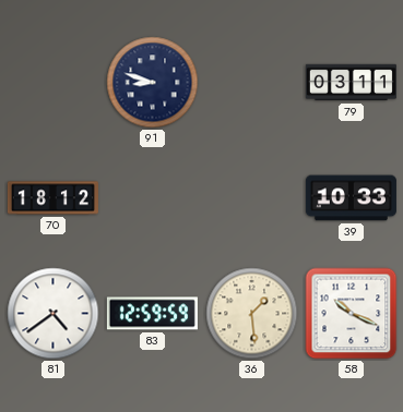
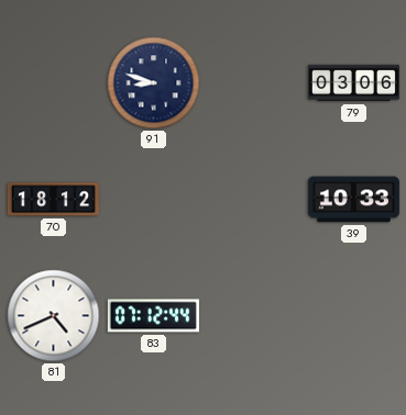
79: 03:11 -> 03:06
81: 4:39 -> 4:41
83: 12:59 -> 07:12
36: 1:29 -> none
58: 10:19 -> none
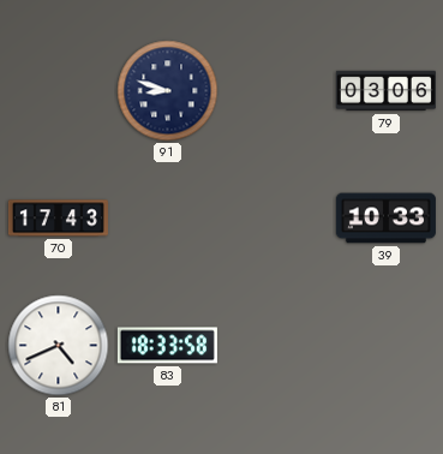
70: 18:12 -> 17:43
83: 07:12 -> 18:33
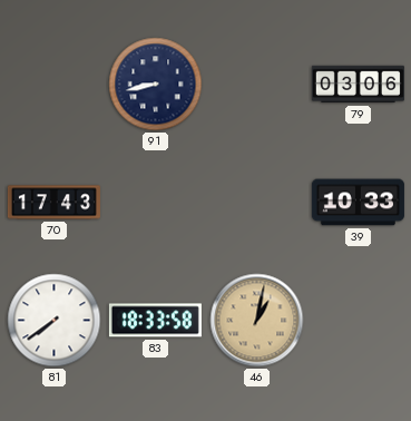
91: 8:48 -> 8:43
81: 4:41 -> 7:39
46: none -> 1:02
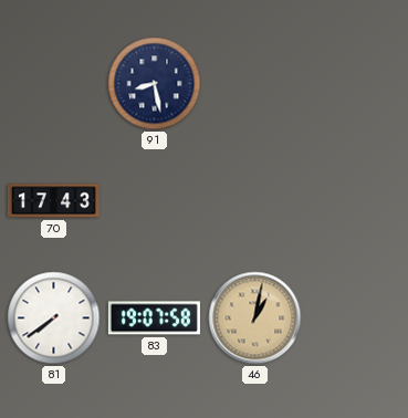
91: 8:43 -> 8:28
79: 03:06 -> none
39: 10:33 -> none
83: 18:33 -> 19:07
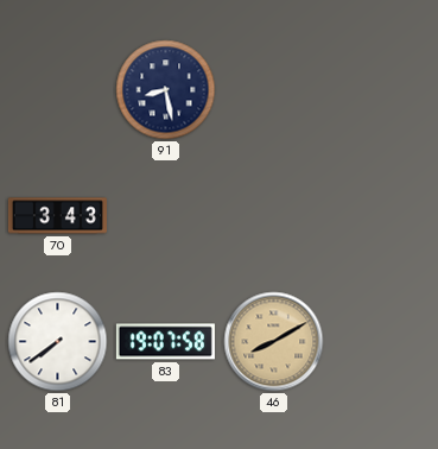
70: 17:43 -> 3:43
46: 1:02 -> 8:10
